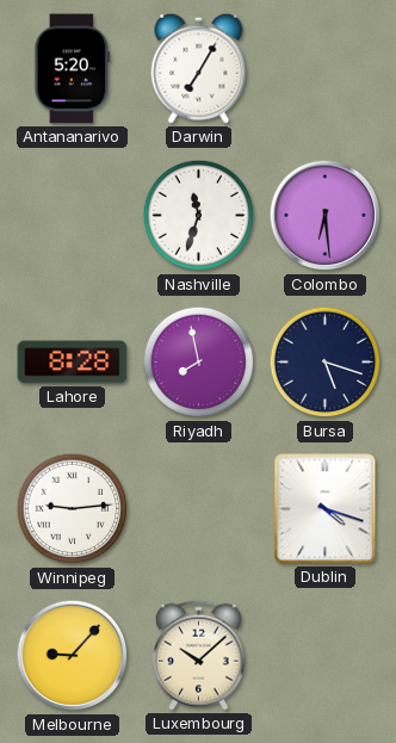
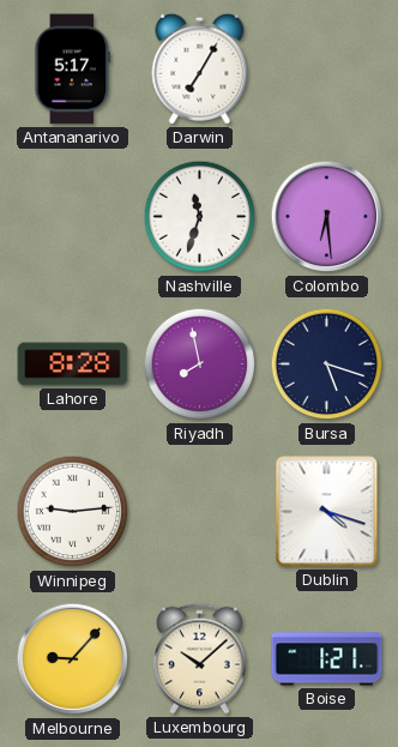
Antananarivo: 5:20 -> 5:17
Boise: none -> 1:21
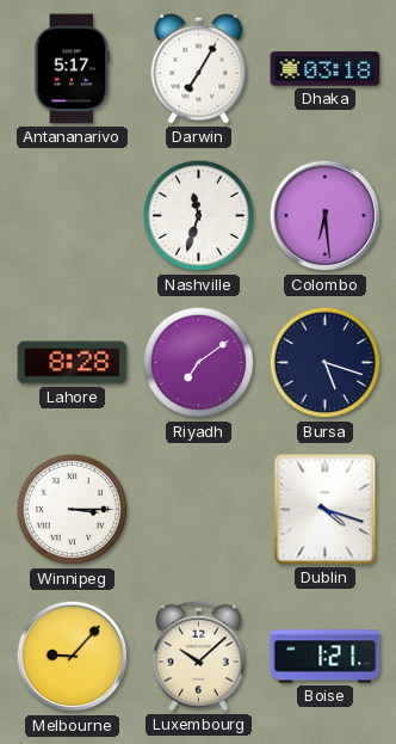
Dhaka: none -> 03:18
Riyadh: 7:58 -> 7:09
Winnipeg: 9:14 -> 3:15
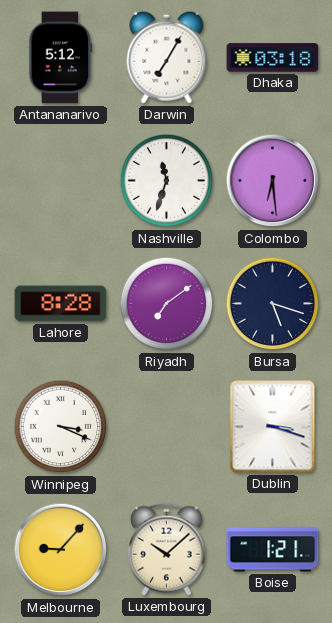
Antananarivo: 5:17 -> 5:12
Winnipeg: 3:15 -> 3:19
Dublin: 4:18 -> 3:18
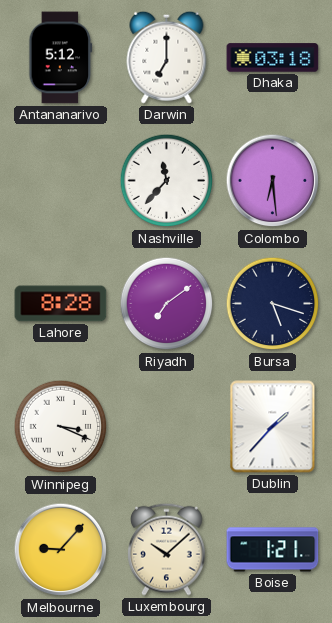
Darwin: 7:05 -> 7:00
Nashville: 11:33 -> 11:37
Dublin: 3:18 -> 1:37
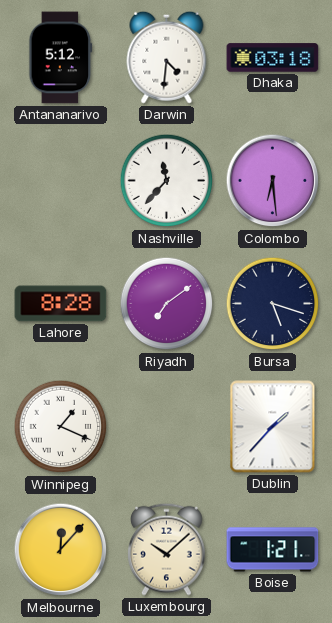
Darwin: 7:00 -> 4:31
Winnipeg: 3:19 -> 1:19
Melbourne: 9:07 -> 12:07
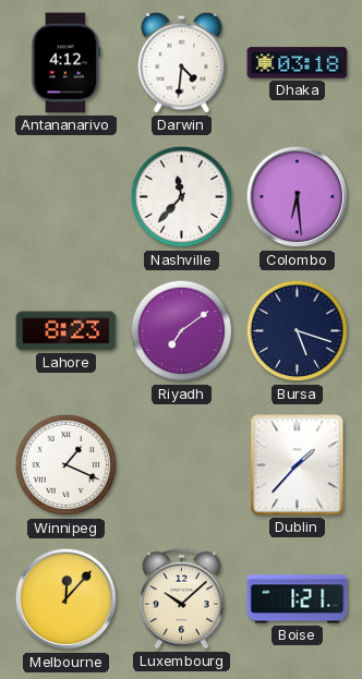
Antananarivo: 5:12 -> 4:12
Lahore: 8:28 -> 8:23
